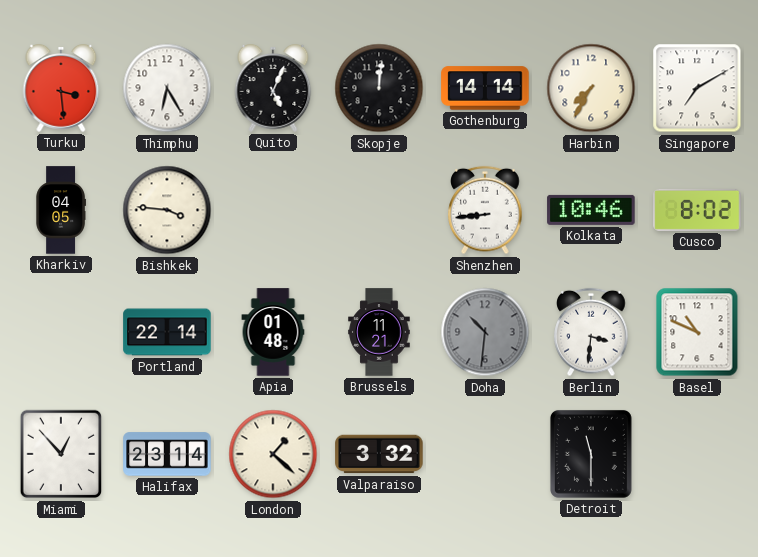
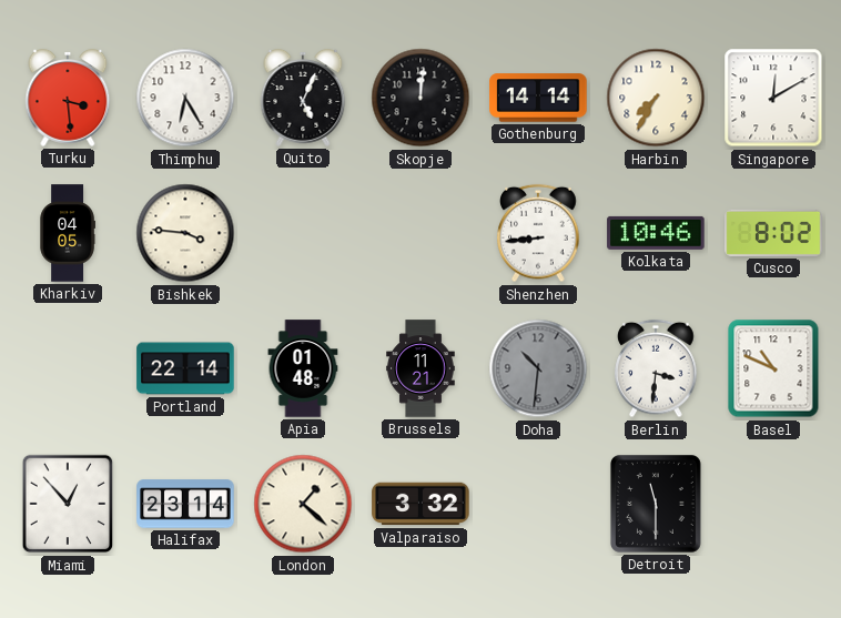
Singapore: 7:10 -> 12:10
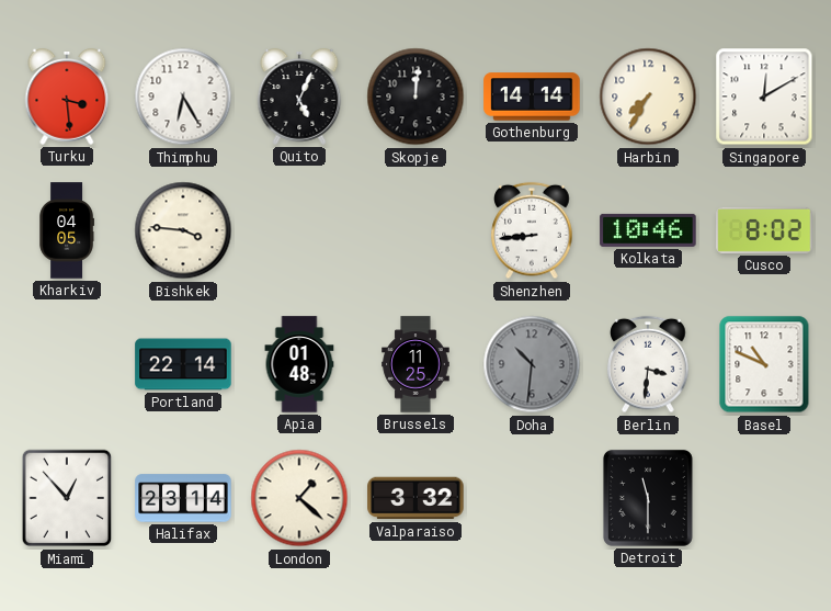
Brussels: 11:21 -> 11:25
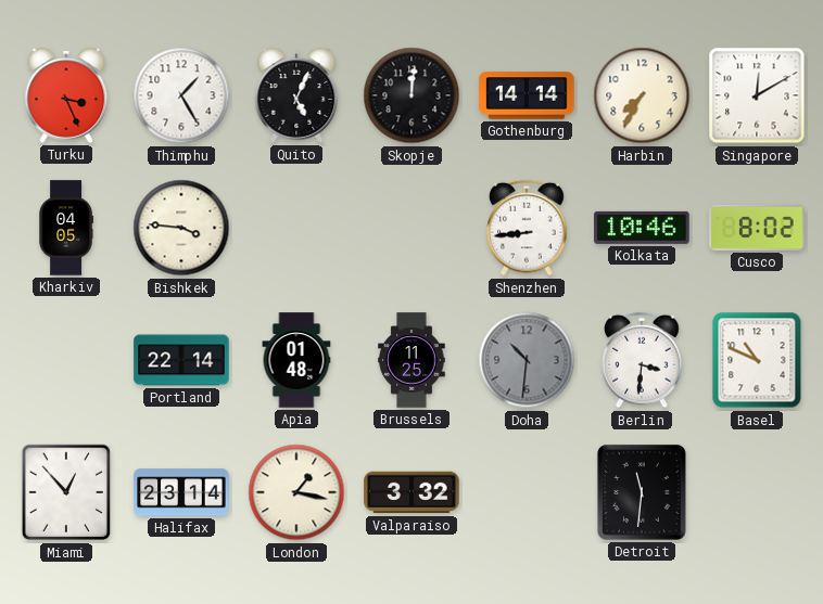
Turku: 3:29 -> 3:26
Thimphu: 6:25 -> 1:25
London: 1:22 -> 1:17
Detroit: 11:30 -> 11:31
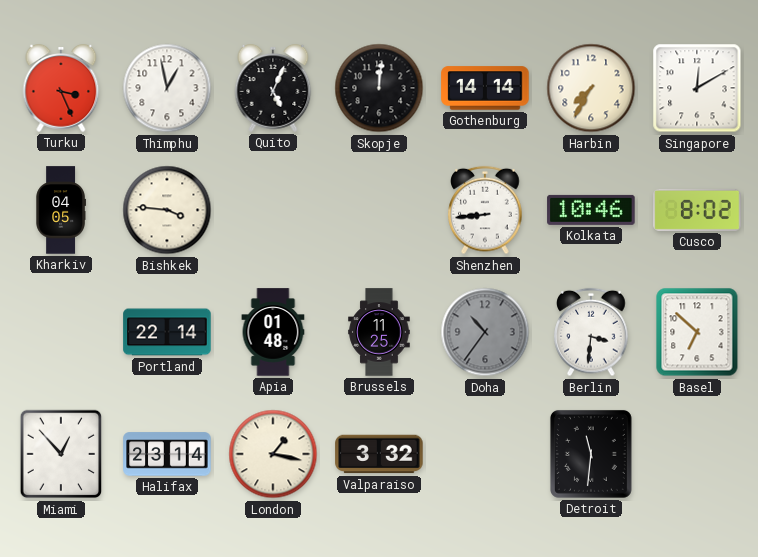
Thimphu: 1:25 -> 12:58
Doha: 10:31 -> 10:36
Basel: 10:49 -> 6:52
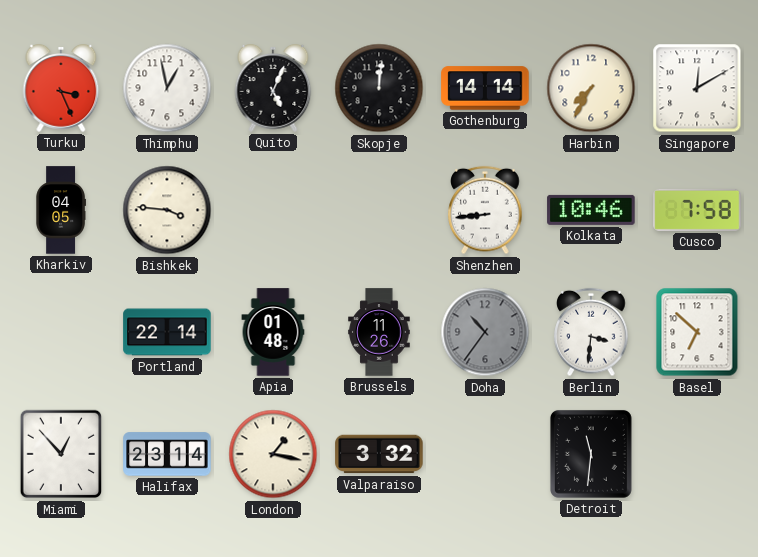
Cusco: 8:02 -> 7:58
Brussels: 11:25 -> 11:26
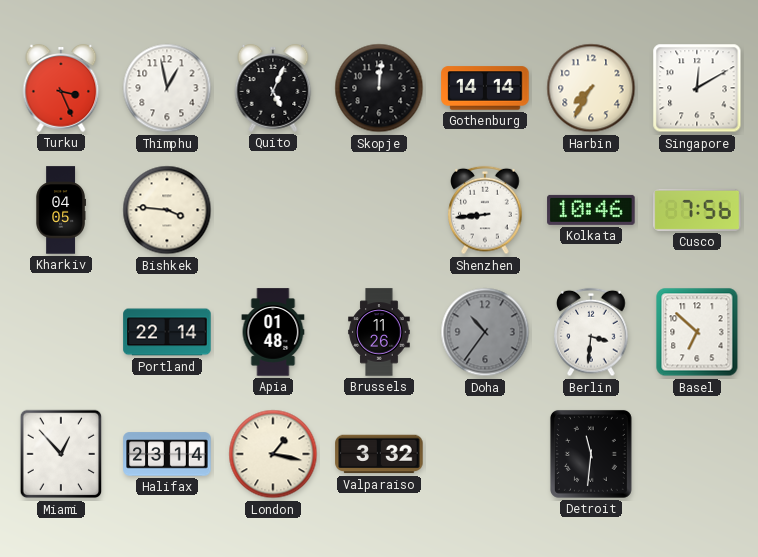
Cusco: 7:58 -> 7:56
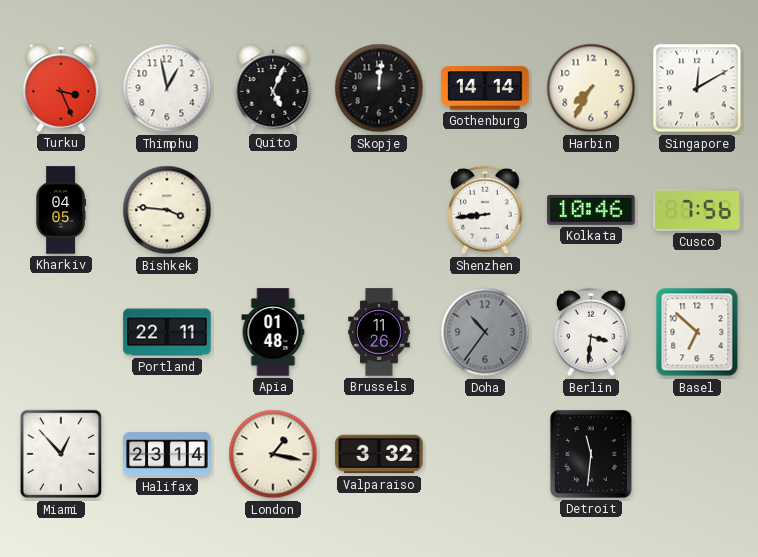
Portland: 22:14 -> 22:11
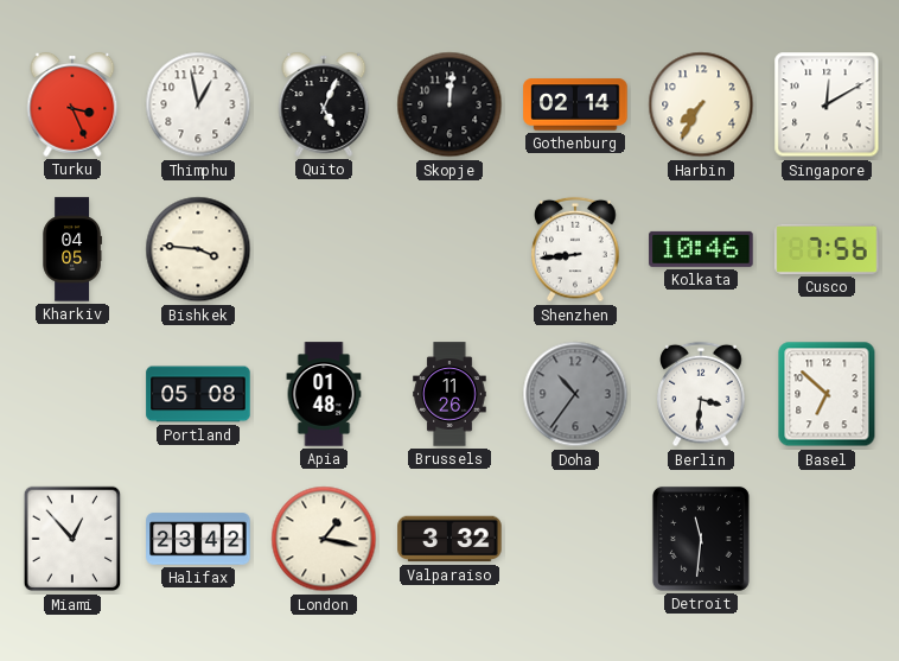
Gothenburg: 14:14 -> 02:14
Portland: 22:11 -> 05:08
Halifax: 23:14 -> 23:42
